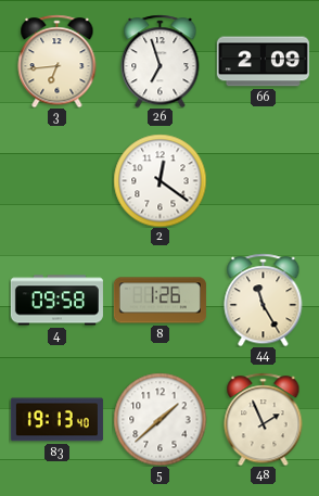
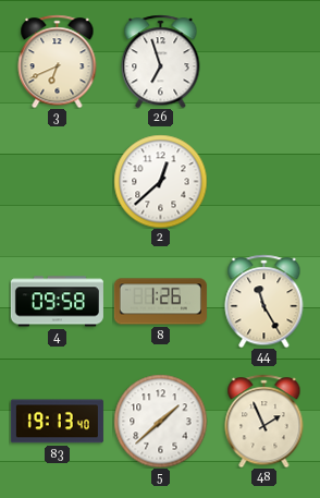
3: 6:44 -> 6:41
66: 2:09 -> none
2: 12:21 -> 12:38
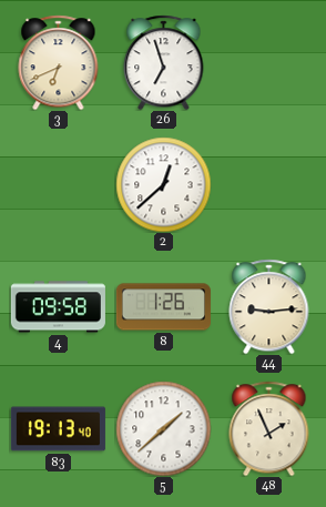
44: 11:25 -> 9:14
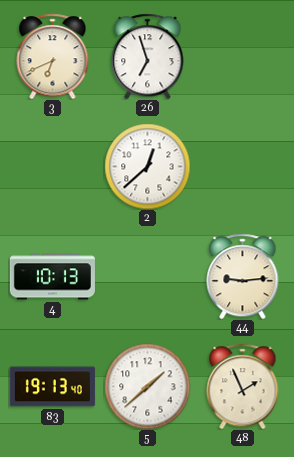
4: 09:58 -> 10:13
8: 1:26 -> none
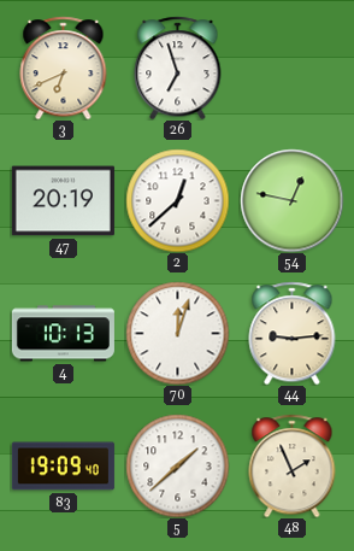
47: none -> 20:19
54: none -> 12:47
70: none -> 12:03
83: 19:13 -> 19:09
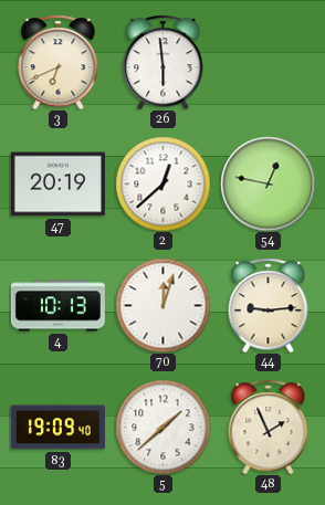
26: 6:57 -> 5:59
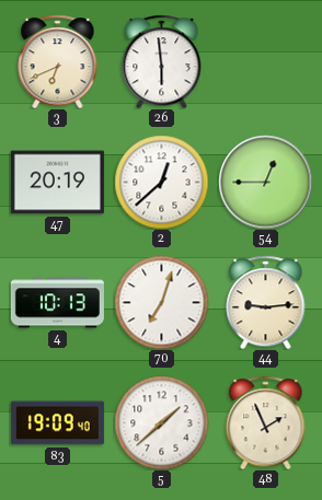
54: 12:47 -> 12:45
70: 12:03 -> 7:03
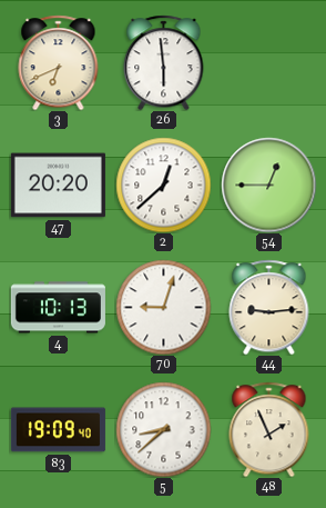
47: 20:19 -> 20:20
70: 7:03 -> 9:03
5: 1:38 -> 8:38
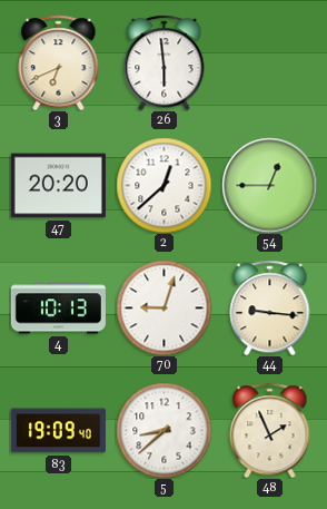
44: 9:14 -> 9:16
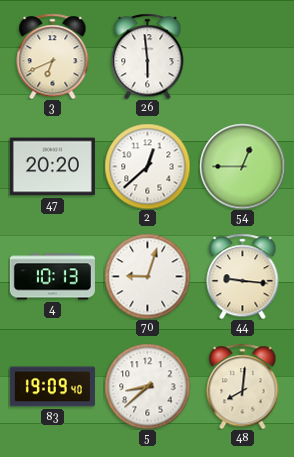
48: 1:56 -> 8:01
